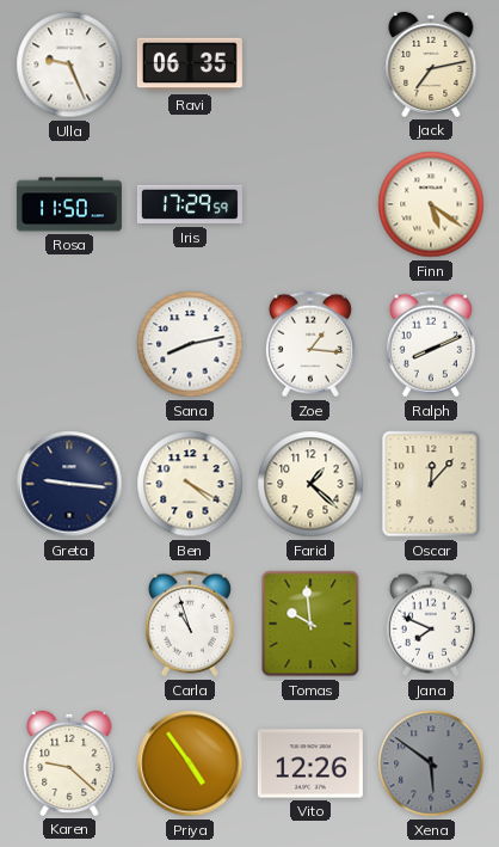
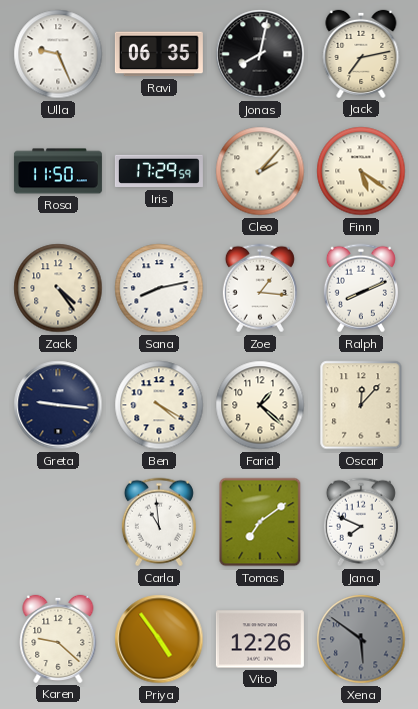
Jonas: none -> 8:02
Cleo: none -> 2:07
Zack: none -> 4:24
Carla: 10:57 -> 10:59
Tomas: 9:59 -> 7:09
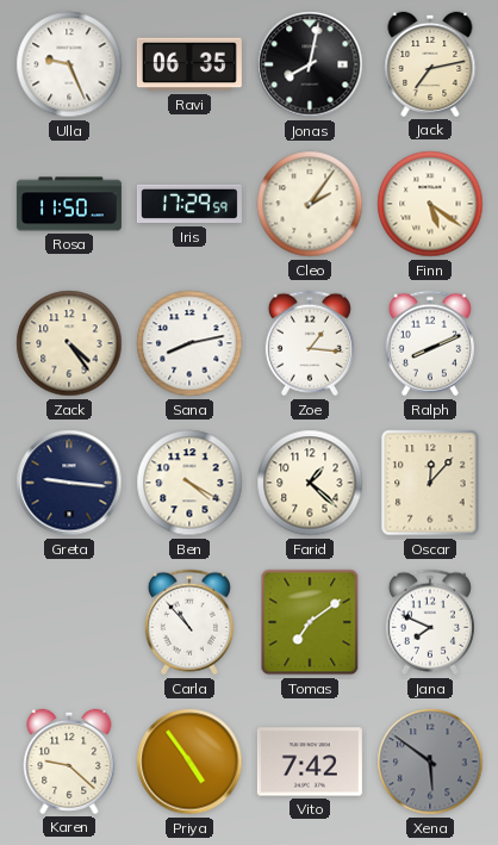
Cleo: 2:07 -> 2:06
Carla: 10:59 -> 10:53
Vito: 12:26 -> 7:42
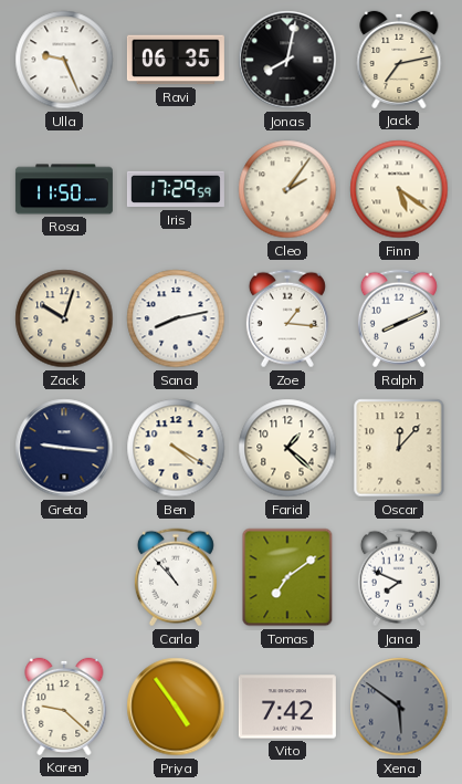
Zack: 4:24 -> 10:03
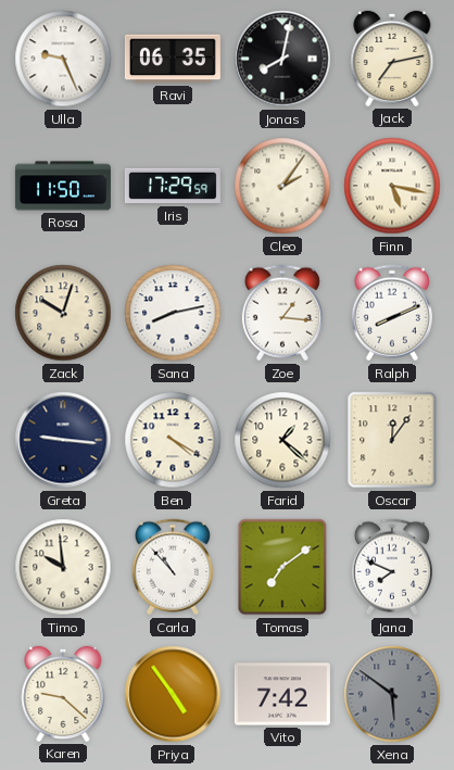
Finn: 5:21 -> 5:17
Oscar: 12:07 -> 12:06
Timo: none -> 9:59
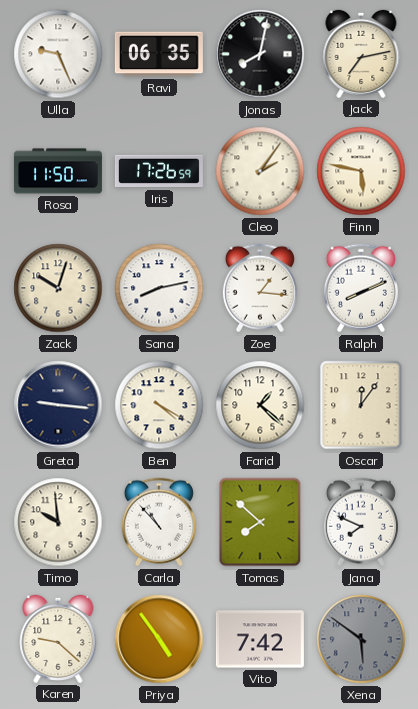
Iris: 17:29 -> 17:26
Finn: 5:17 -> 5:47
Tomas: 7:09 -> 7:52
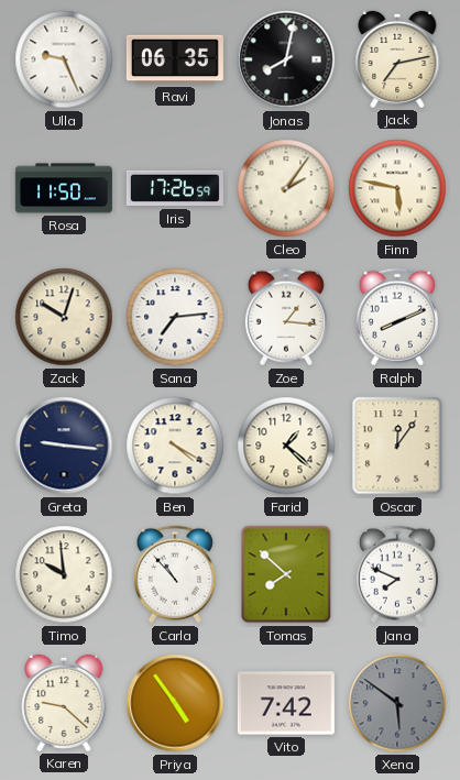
Sana: 8:13 -> 7:14
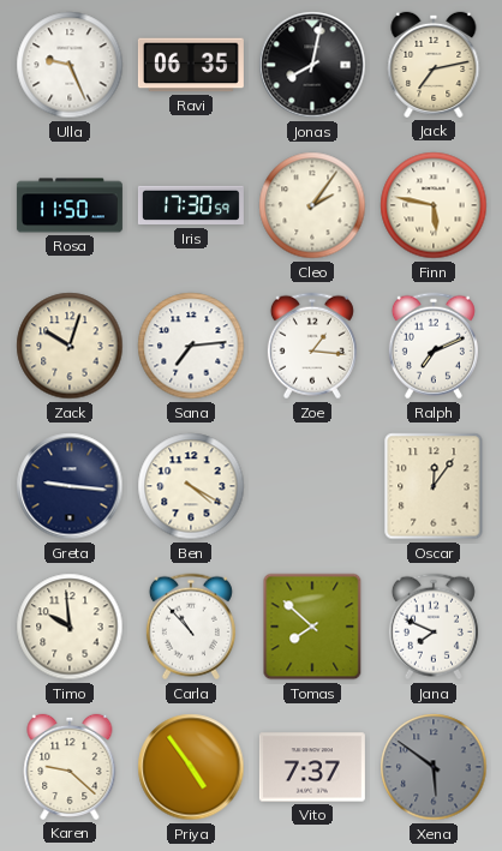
Iris: 17:26 -> 17:30
Ralph: 8:11 -> 7:11
Farid: 1:22 -> none
Vito: 7:42 -> 7:37
